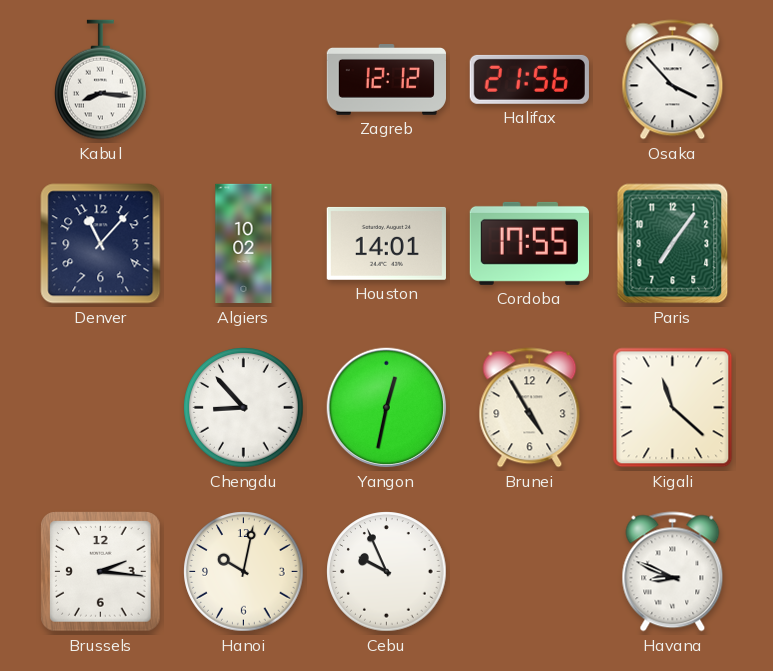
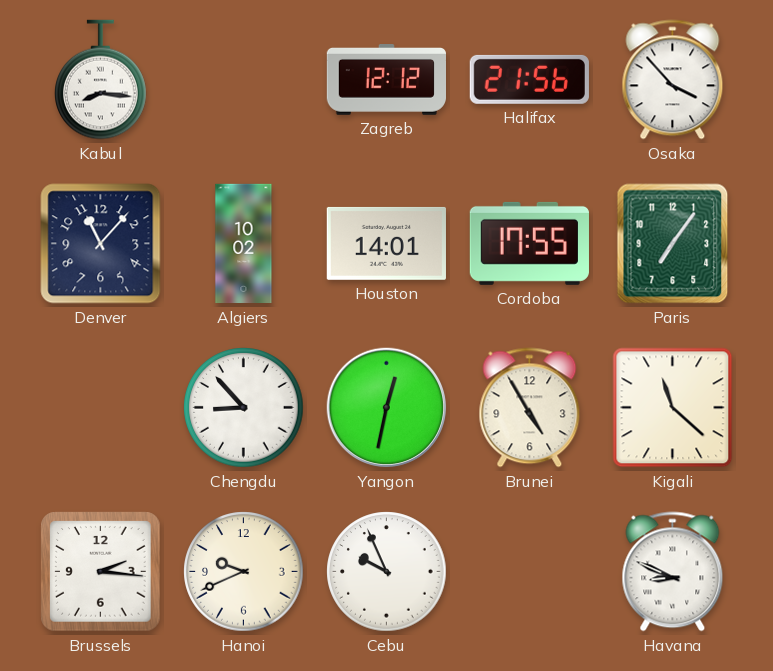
Hanoi: 10:02 -> 9:41
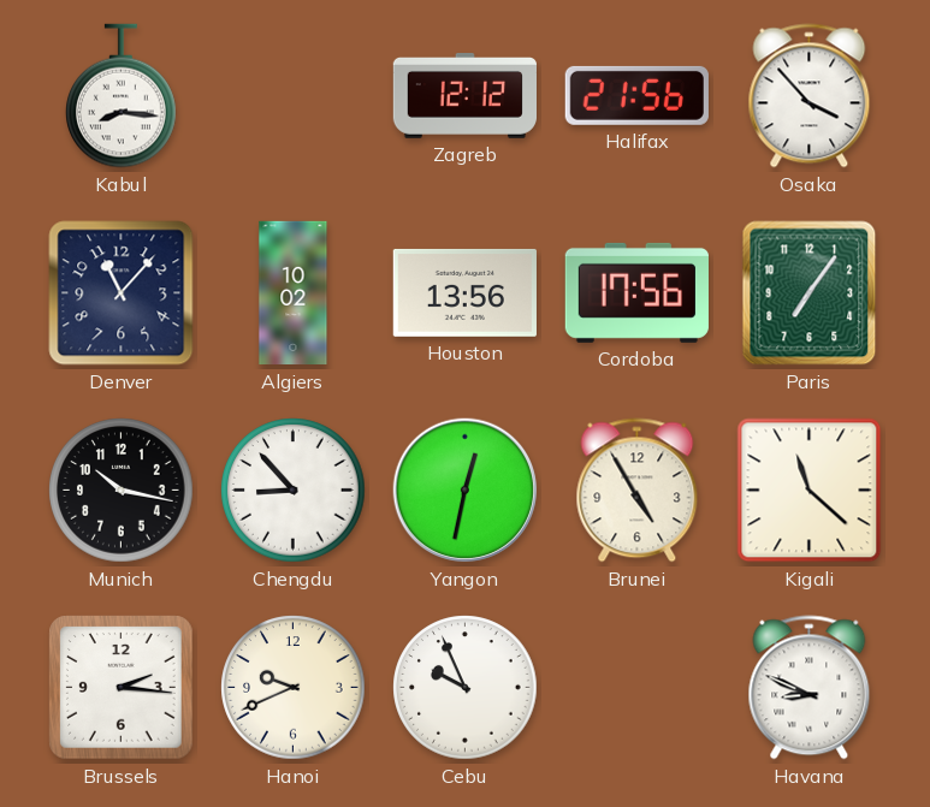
Houston: 14:01 -> 13:56
Cordoba: 17:55 -> 17:56
Munich: none -> 10:17
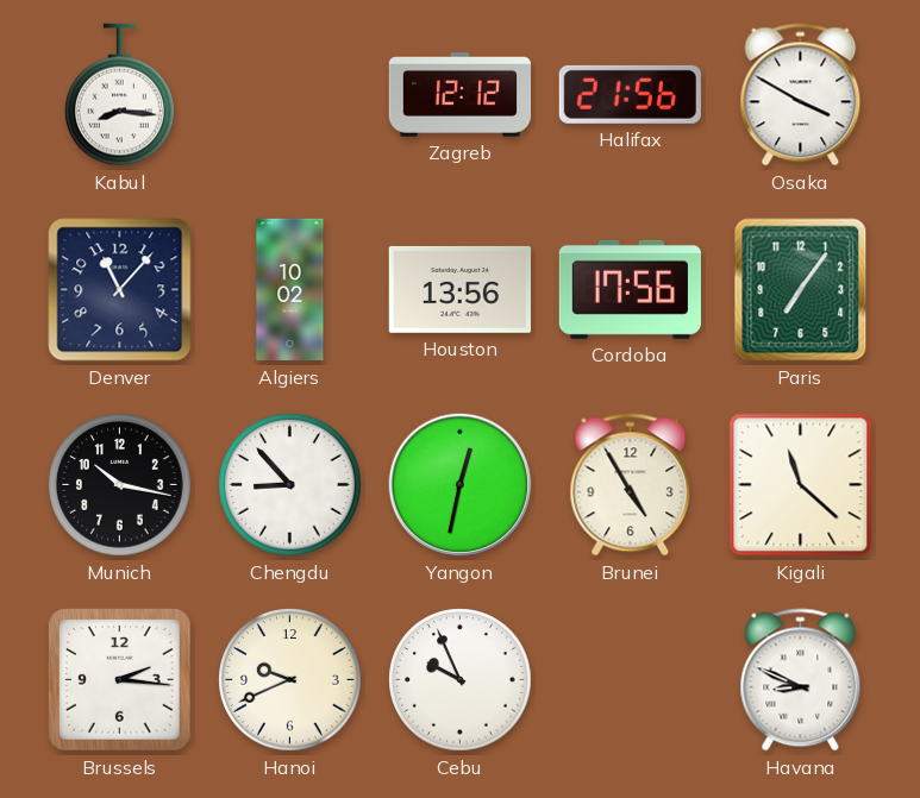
Osaka: 3:53 -> 3:50
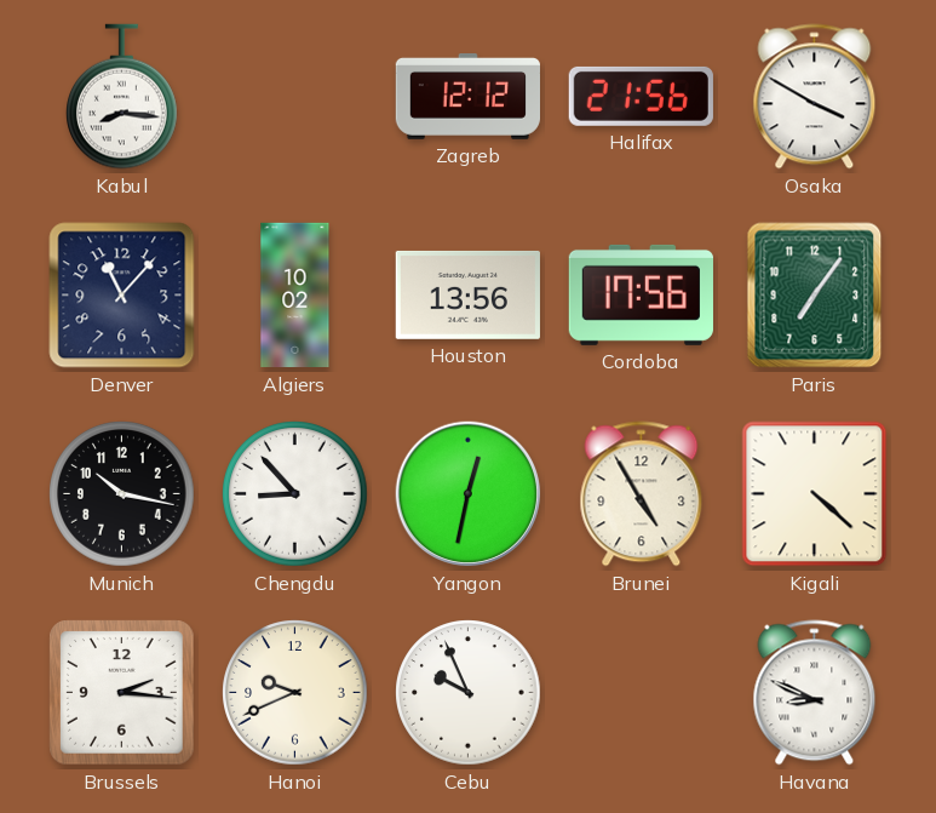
Kigali: 11:22 -> 4:22
